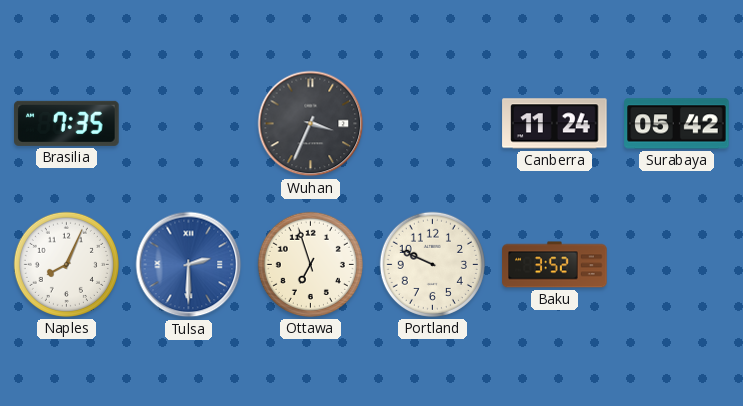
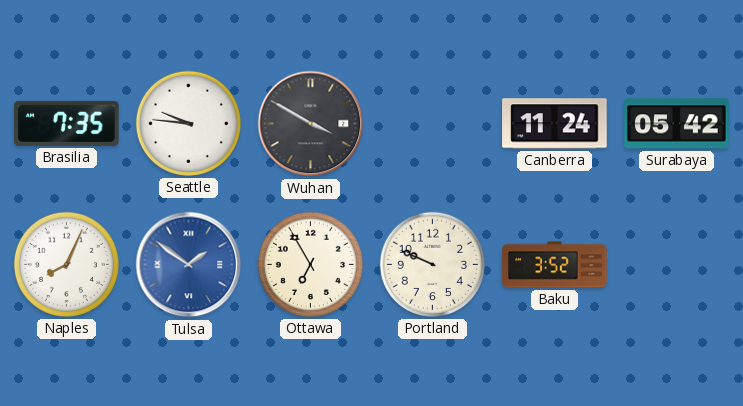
Seattle: none -> 9:46
Wuhan: 3:34 -> 3:50
Tulsa: 2:30 -> 1:51
Ottawa: 6:57 -> 6:55
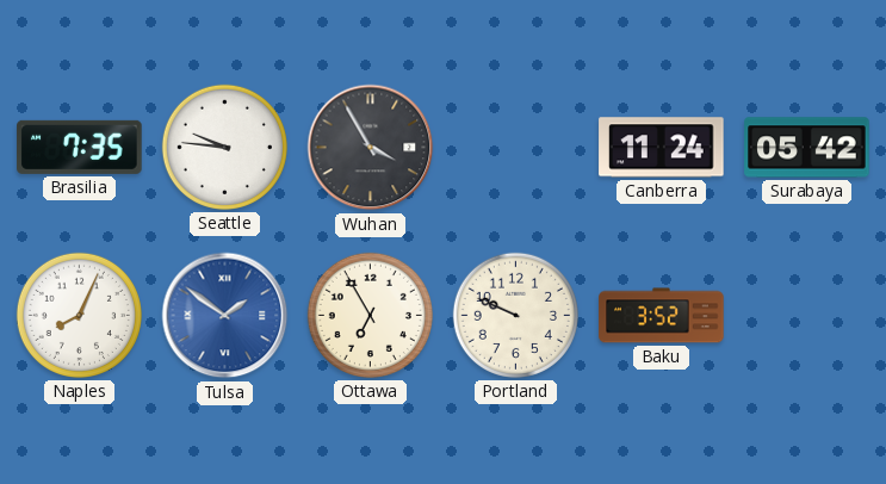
Wuhan: 3:50 -> 3:55
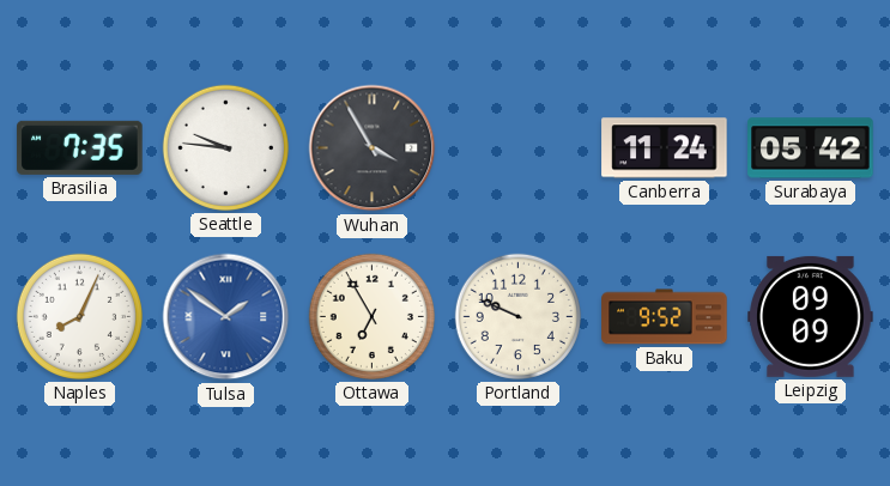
Baku: 3:52 -> 9:52
Leipzig: none -> 09:09
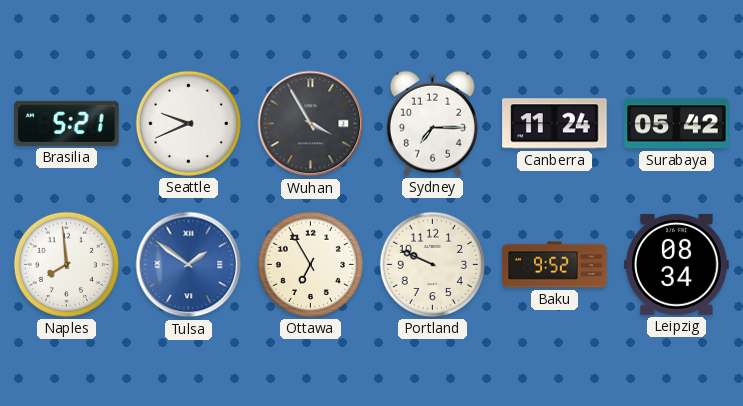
Brasilia: 7:35 -> 5:21
Seattle: 9:46 -> 9:41
Sydney: none -> 7:15
Naples: 8:04 -> 7:59
Leipzig: 09:09 -> 08:34
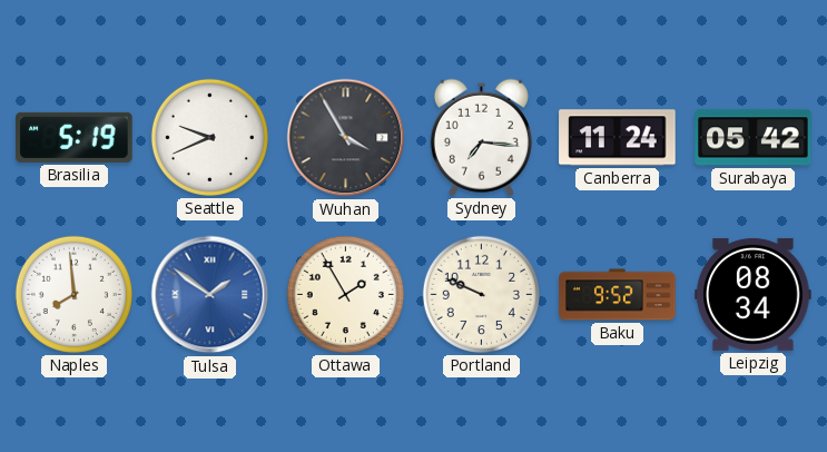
Brasilia: 5:21 -> 5:19
Sydney: 7:15 -> 7:16
Ottawa: 6:55 -> 1:55
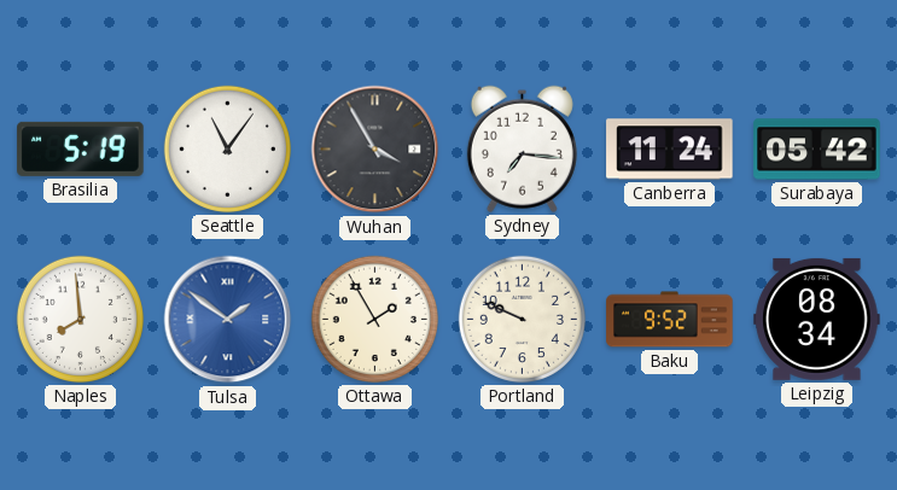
Seattle: 9:41 -> 11:06
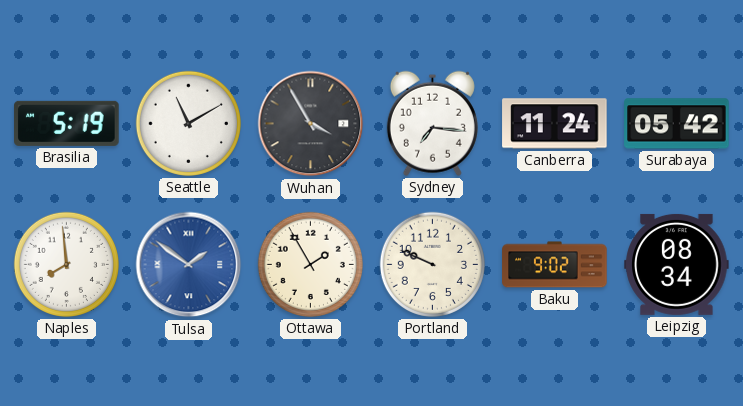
Seattle: 11:06 -> 11:10
Baku: 9:52 -> 9:02
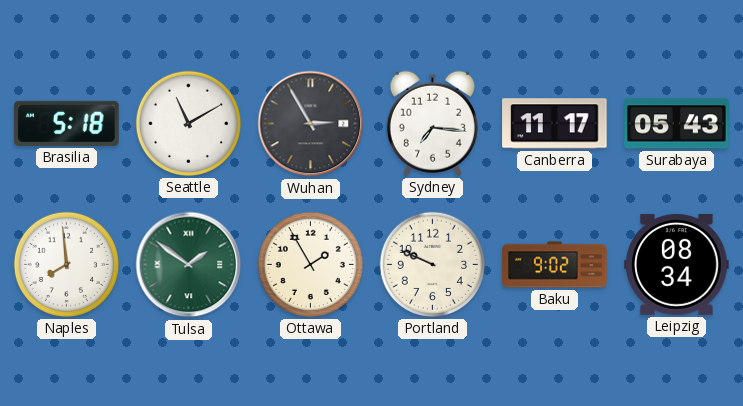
Brasilia: 5:19 -> 5:18
Wuhan: 3:55 -> 2:55
Canberra: 11:24 -> 11:17
Surabaya: 05:42 -> 05:43
Tulsa dial: blue -> green
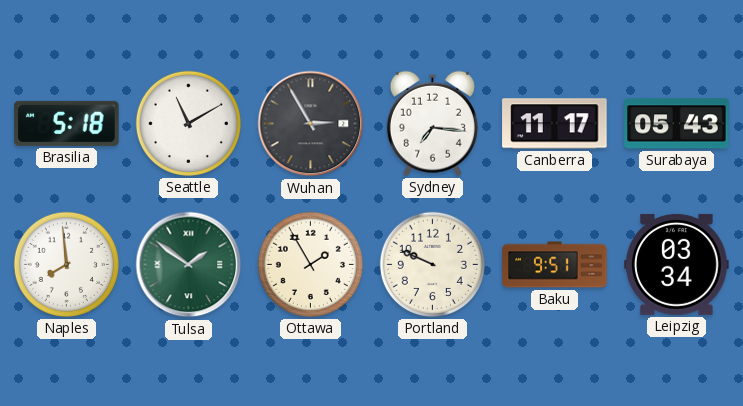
Baku: 9:02 -> 9:51
Leipzig: 08:34 -> 03:34
